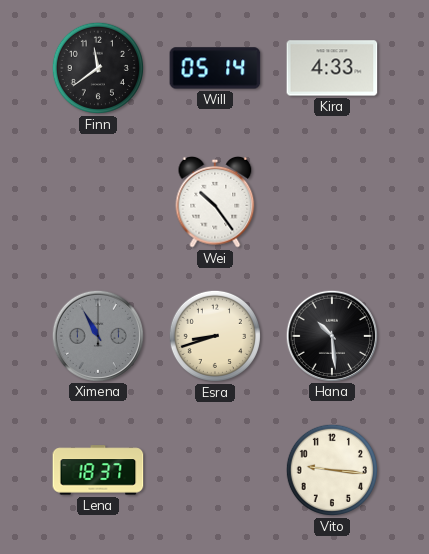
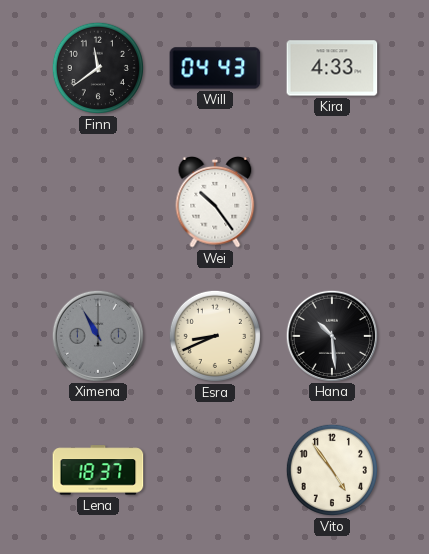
Will: 05:14 -> 04:43
Esra: 8:42 -> 8:41
Vito: 9:16 -> 4:54
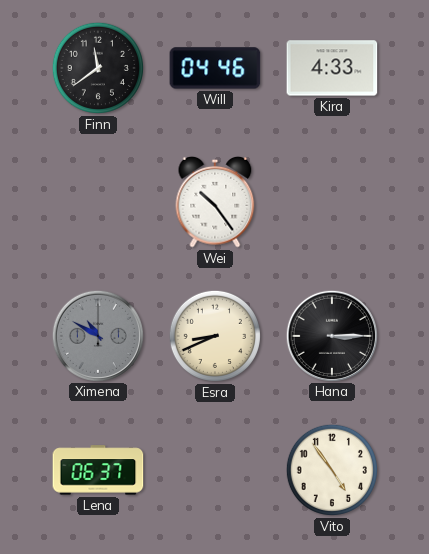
Will: 04:43 -> 04:46
Ximena: 10:55 -> 10:50
Hana: 10:29 -> 3:15
Lena: 18:37 -> 06:37
